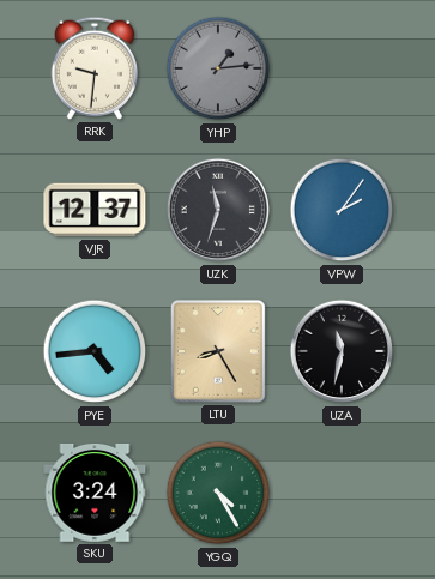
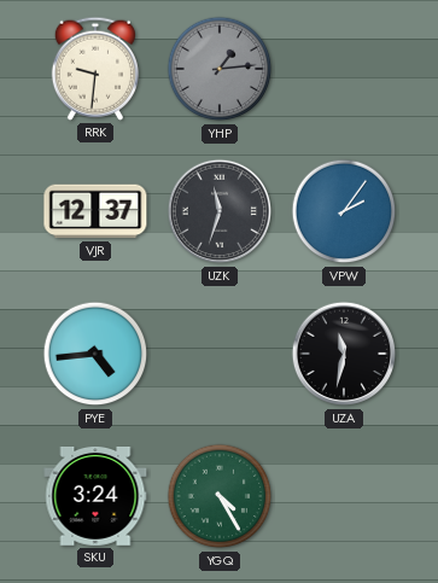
LTU: 8:25 -> none
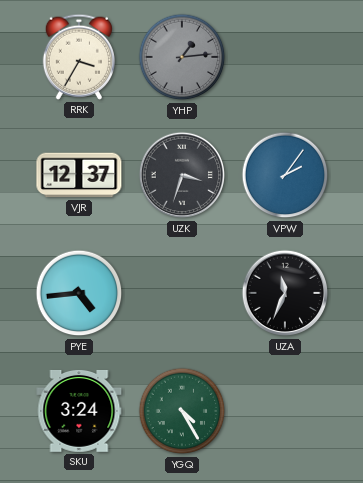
RRK: 9:31 -> 3:35
UZK: 11:33 -> 3:33
UZA: 11:32 -> 11:34
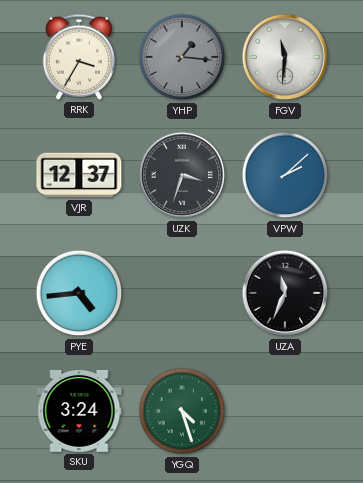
YHP: 1:14 -> 1:16
FGV: none -> 11:31
VPW: 2:06 -> 2:08
YGQ: 4:25 -> 4:27
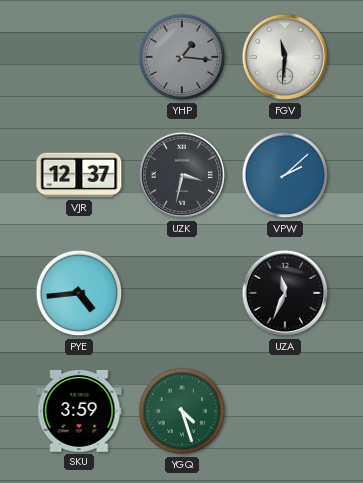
RRK: 3:35 -> none
UZK: 3:33 -> 3:32
SKU: 3:24 -> 3:59
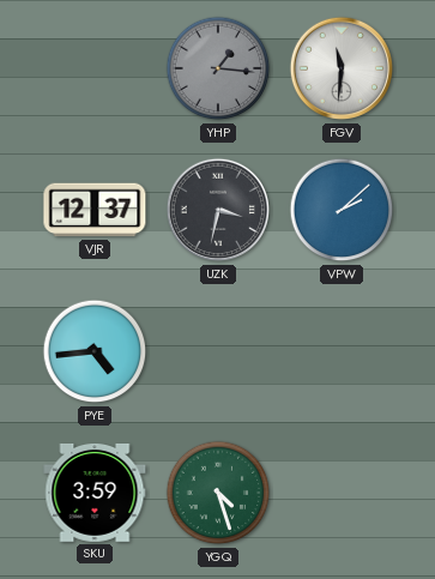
UZA: 11:34 -> none
